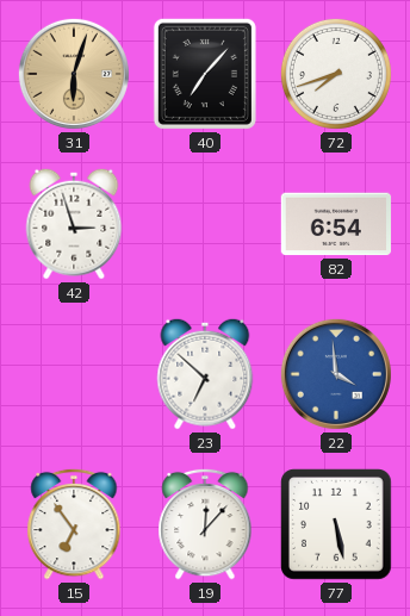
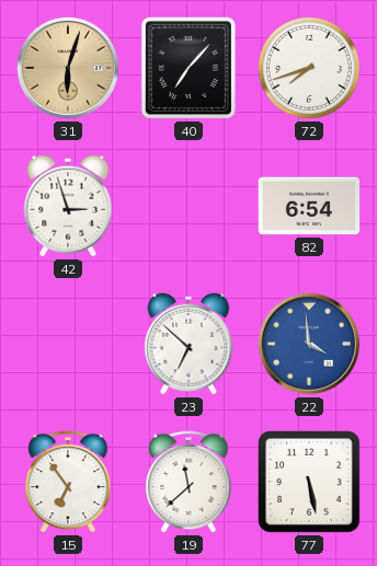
19: 12:07 -> 11:38
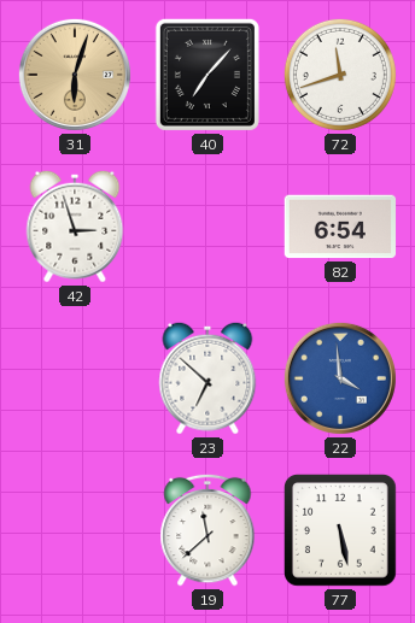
72: 7:42 -> 11:42
15: 6:54 -> none
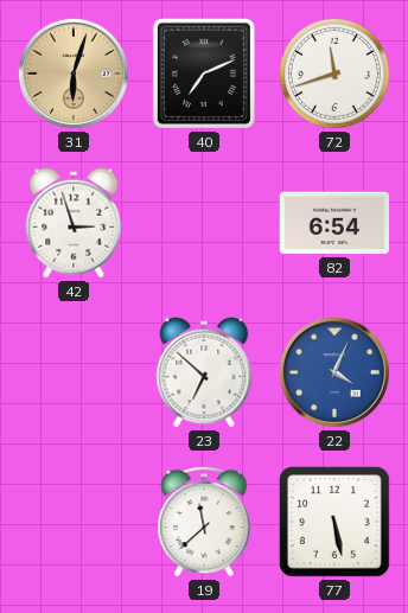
40: 7:07 -> 7:11
22: 3:59 -> 4:04
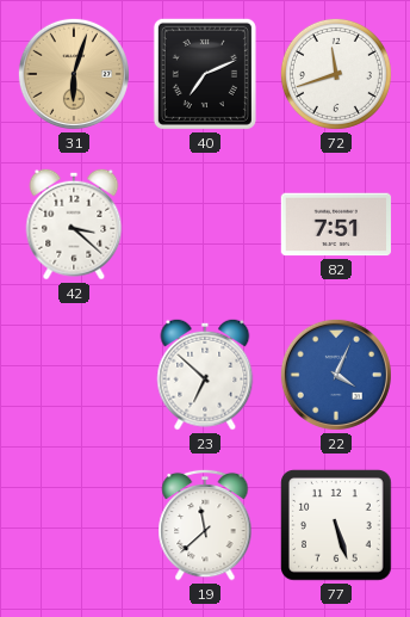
42: 2:57 -> 3:22
82: 6:54 -> 7:51
77: 5:28 -> 5:27
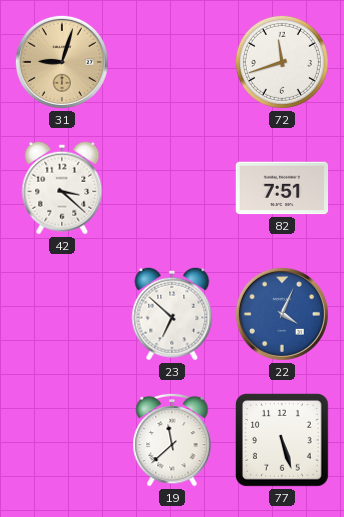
31: 6:03 -> 9:03
40: 7:11 -> none
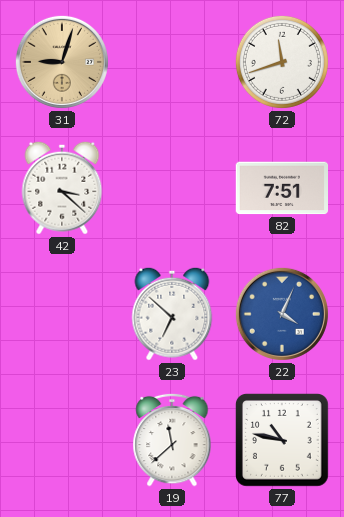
77: 5:27 -> 10:47
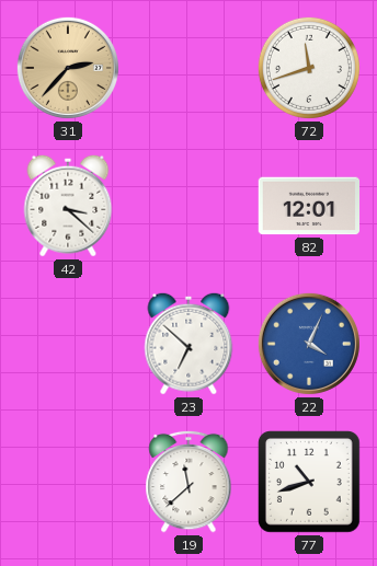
31: 9:03 -> 2:37
82: 7:51 -> 12:01
77: 10:47 -> 10:42
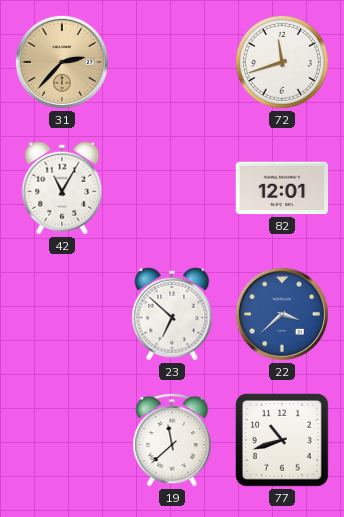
42: 3:22 -> 11:05
22: 4:04 -> 3:38
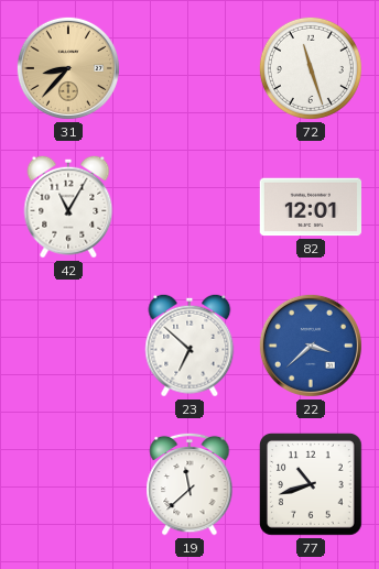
31: 2:37 -> 8:37
72: 11:42 -> 11:27
